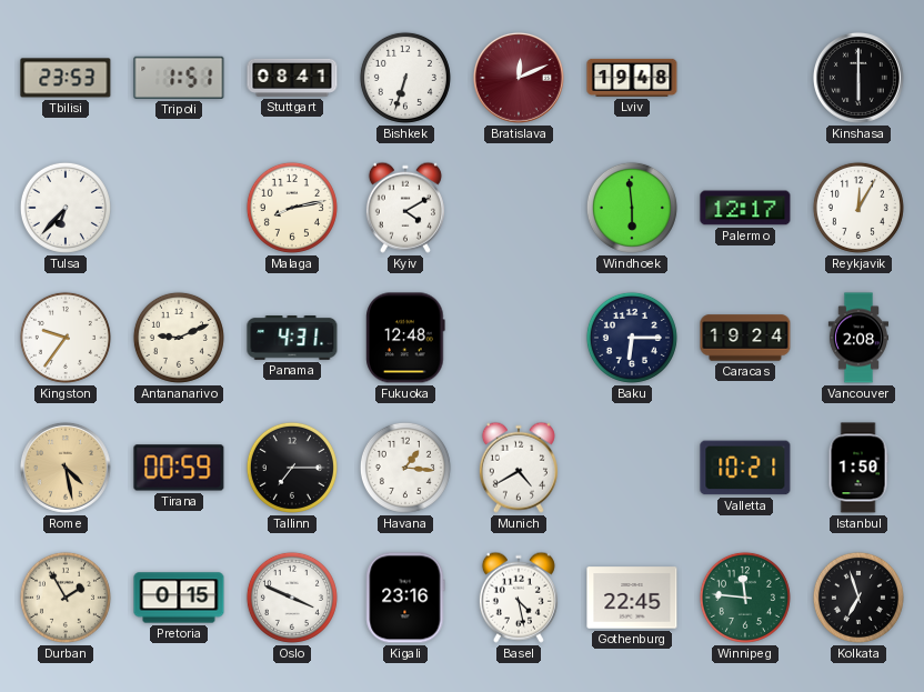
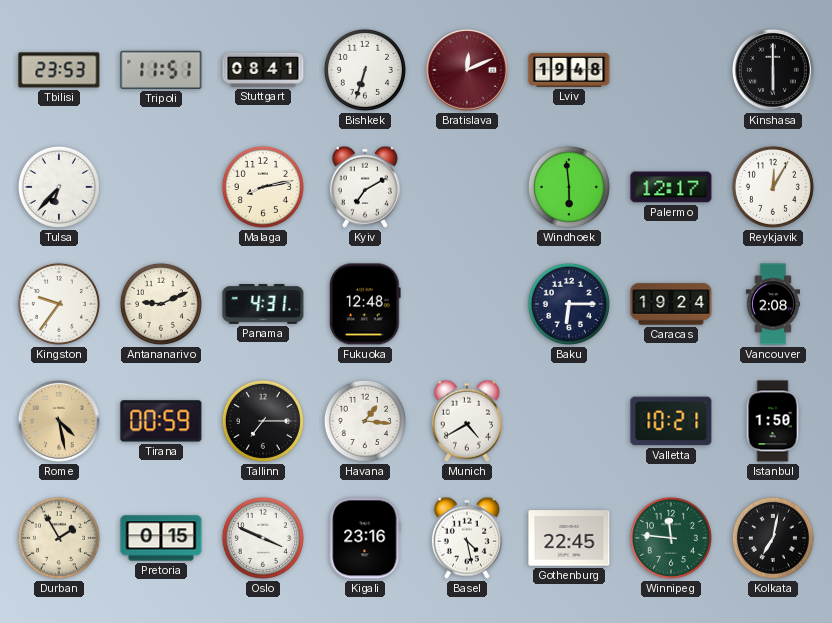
Tripoli: 1:51 -> 11:51
Kyiv: 4:10 -> 7:10
Kolkata: 6:57 -> 7:02
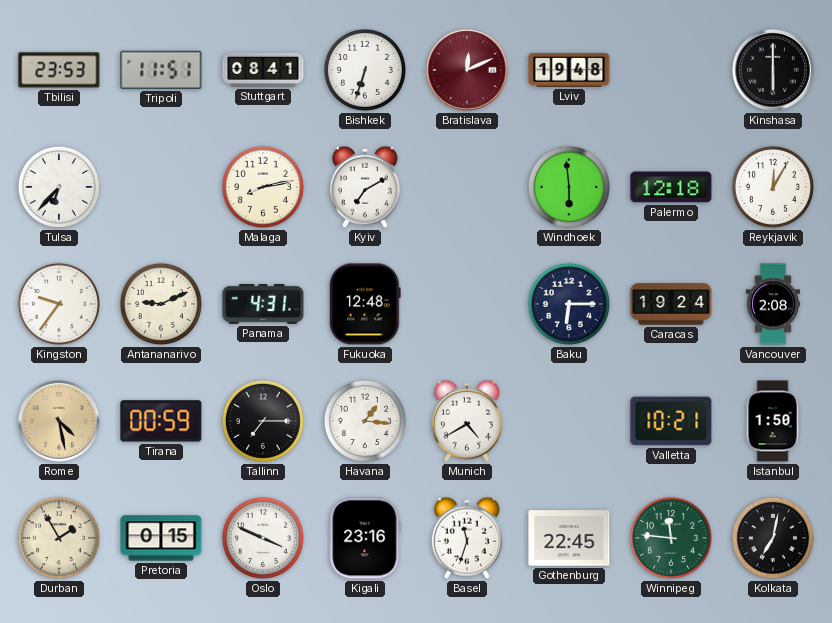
Palermo: 12:17 -> 12:18
Basel: 4:28 -> 11:33
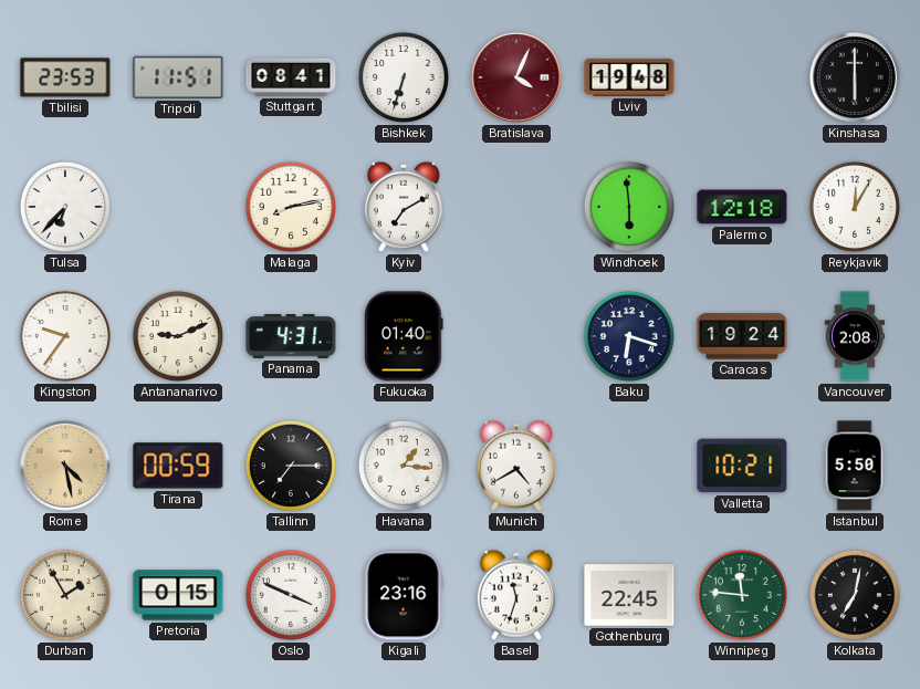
Bratislava: 12:11 -> 4:04
Fukuoka: 12:48 -> 01:40
Baku: 6:15 -> 6:18
Istanbul: 1:50 -> 5:50
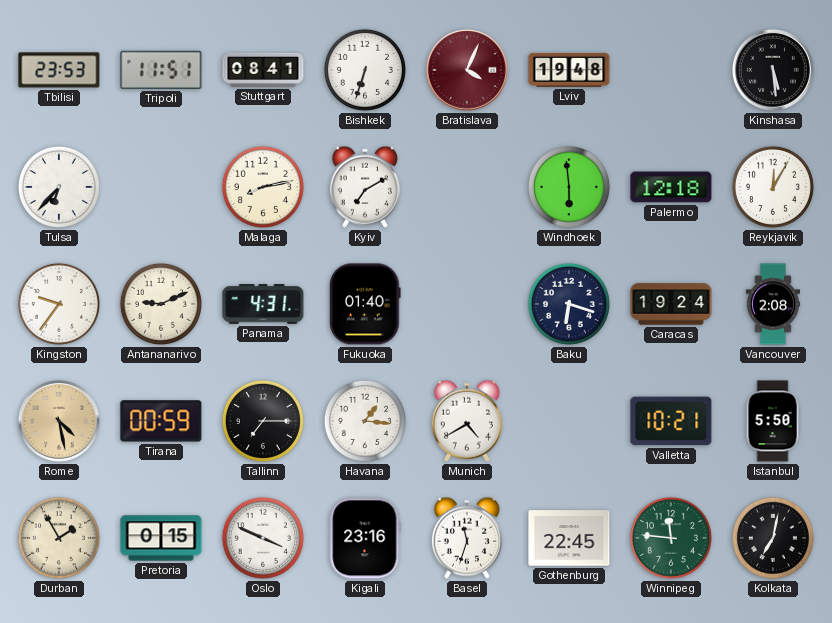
Kinshasa: 6:00 -> 5:29
